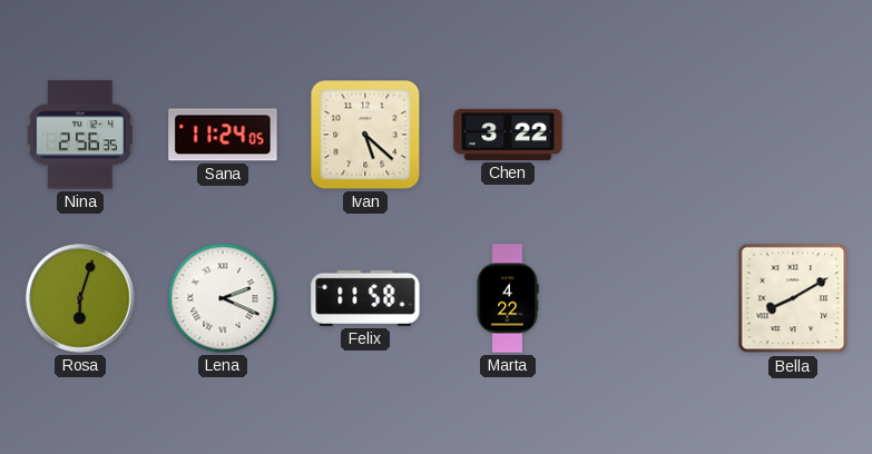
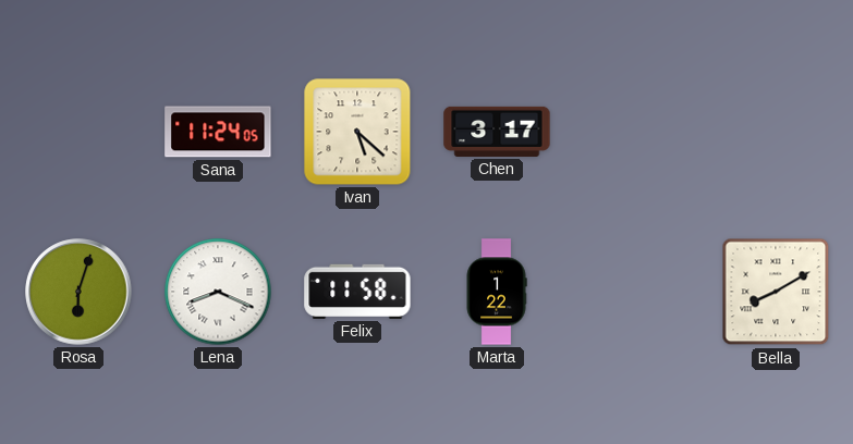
Nina: 2:56 -> none
Chen: 3:22 -> 3:17
Lena: 2:19 -> 8:19
Marta: 4:22 -> 1:22
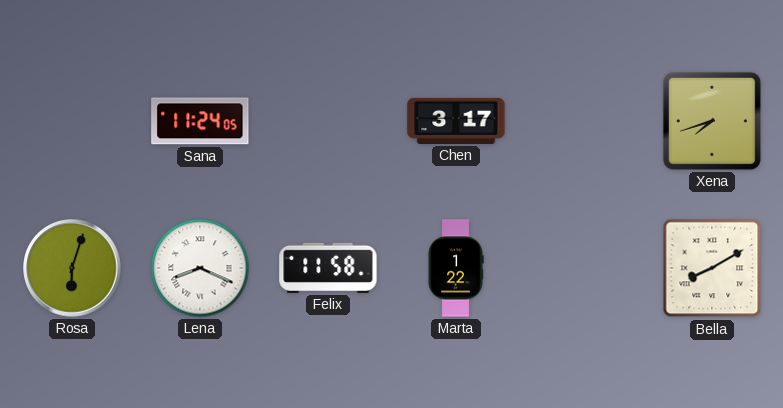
Ivan: 5:22 -> none
Xena: none -> 7:42
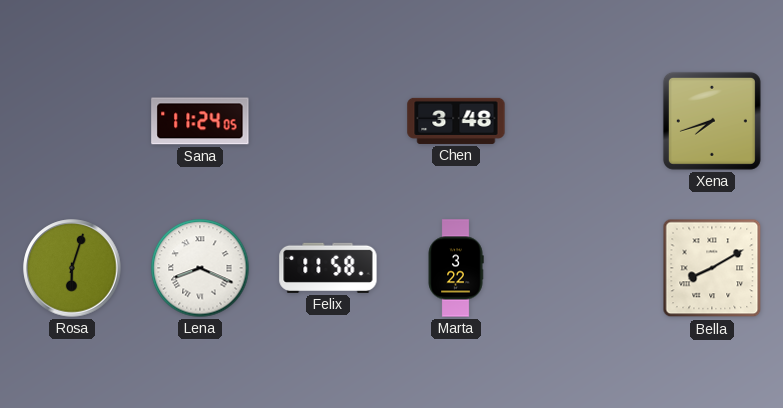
Chen: 3:17 -> 3:48
Marta: 1:22 -> 3:22
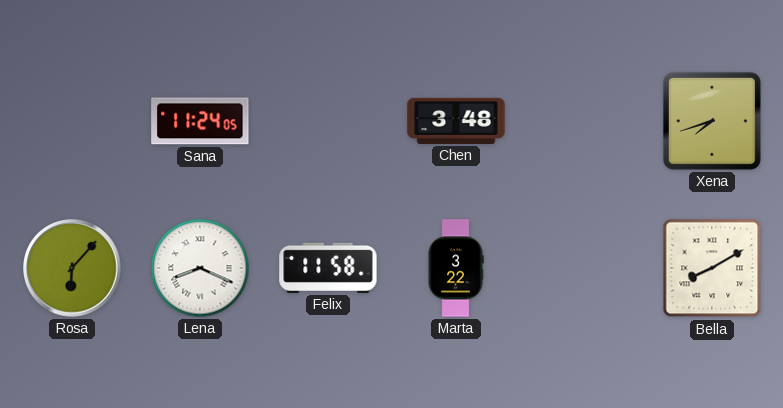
Rosa: 6:03 -> 6:07
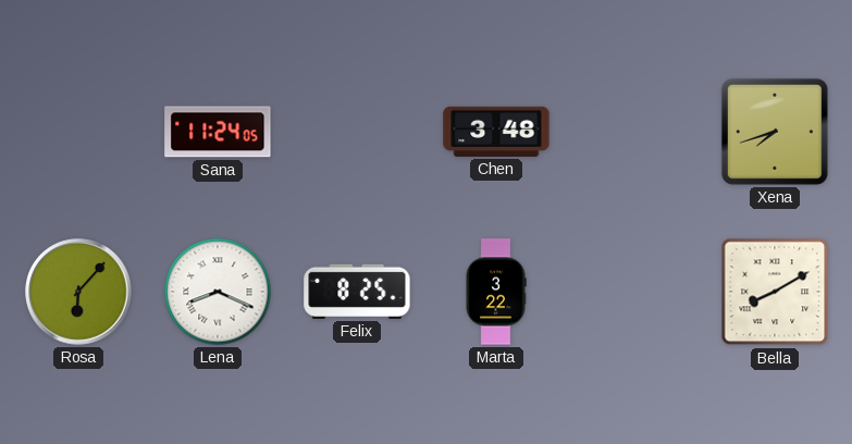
Felix: 11:58 -> 8:25
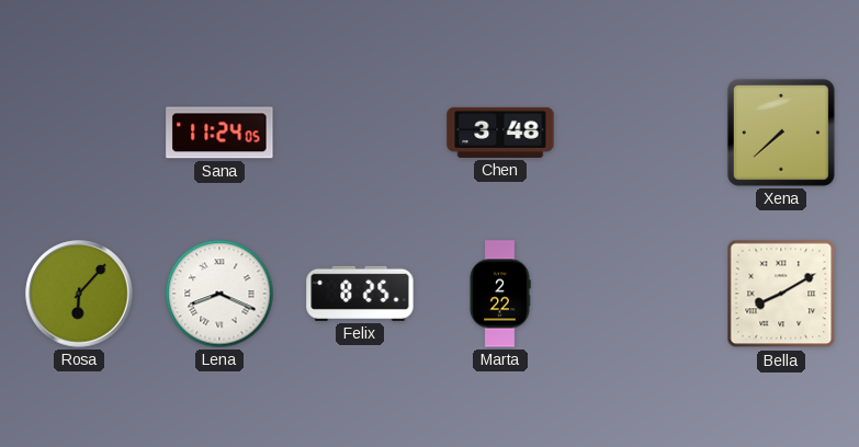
Xena: 7:42 -> 7:38
Marta: 3:22 -> 2:22
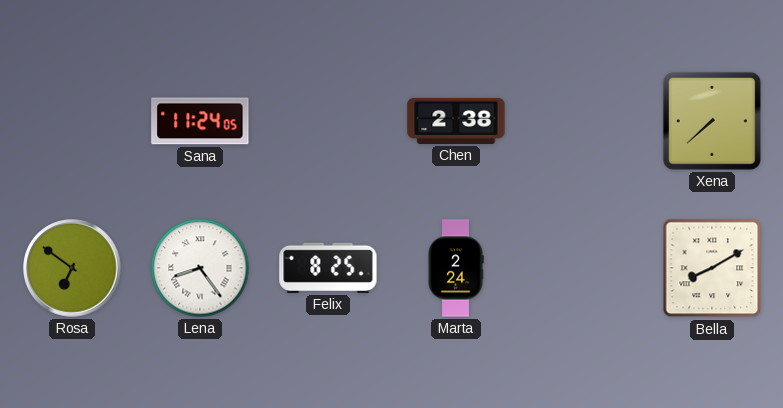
Chen: 3:48 -> 2:38
Rosa: 6:07 -> 6:51
Lena: 8:19 -> 8:24
Marta: 2:22 -> 2:24
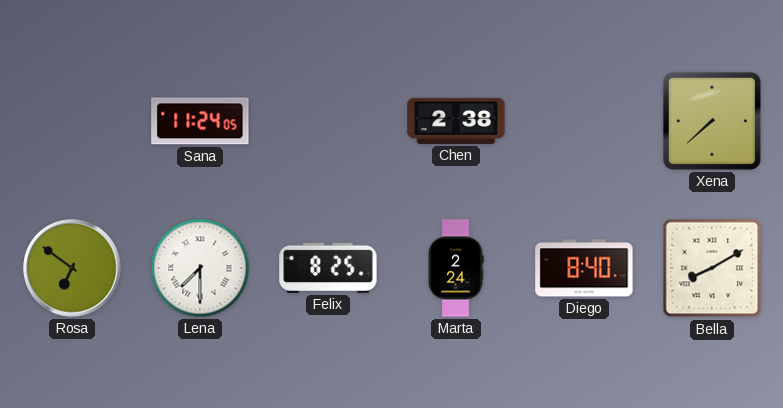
Lena: 8:24 -> 7:30
Diego: none -> 8:40
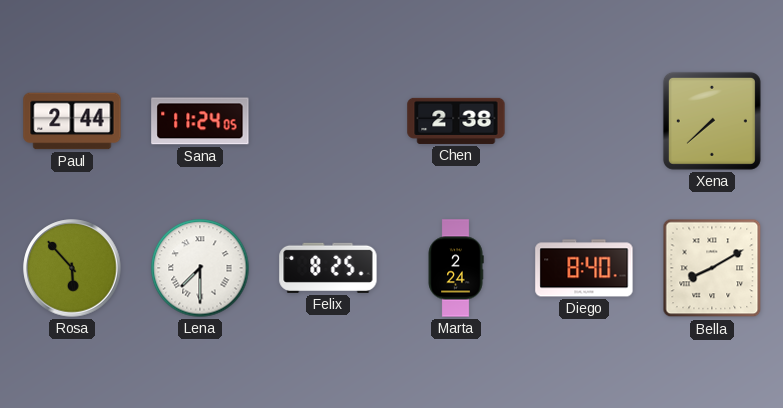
Paul: none -> 2:44
Rosa: 6:51 -> 5:53
